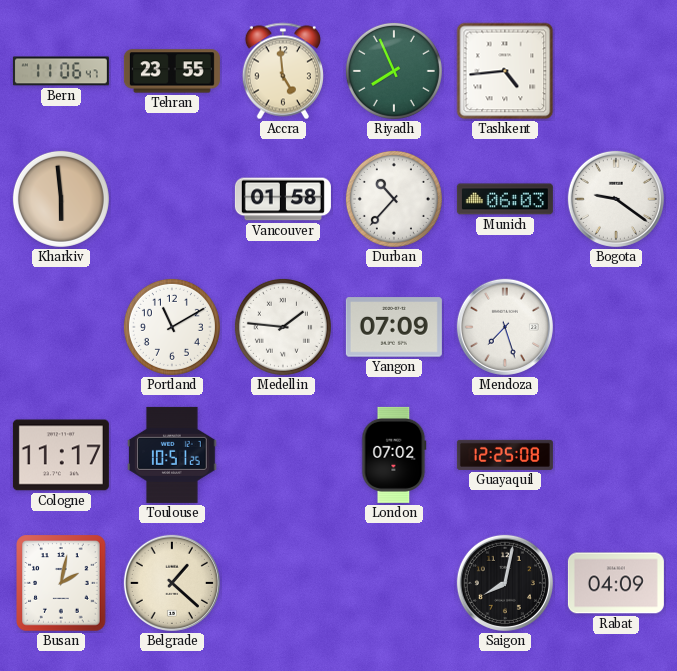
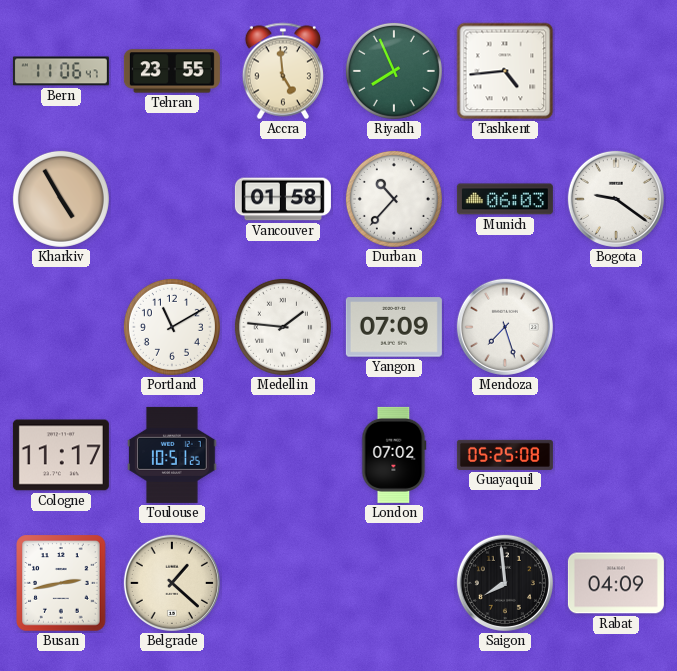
Kharkiv: 5:59 -> 4:55
Guayaquil: 12:25 -> 05:25
Busan: 2:02 -> 2:43
Saigon: 8:02 -> 7:59
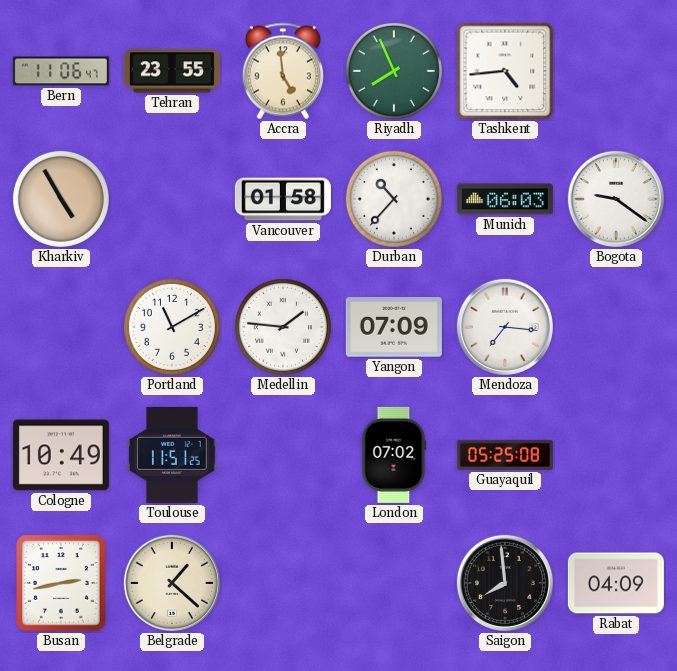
Mendoza: 7:27 -> 7:16
Cologne: 11:17 -> 10:49
Toulouse: 10:51 -> 11:51
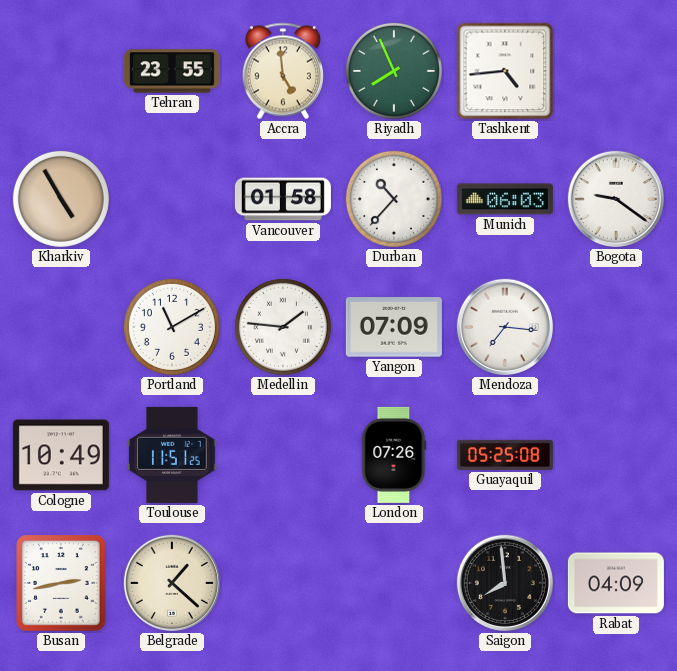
Bern: 11:06 -> none
London: 07:02 -> 07:26
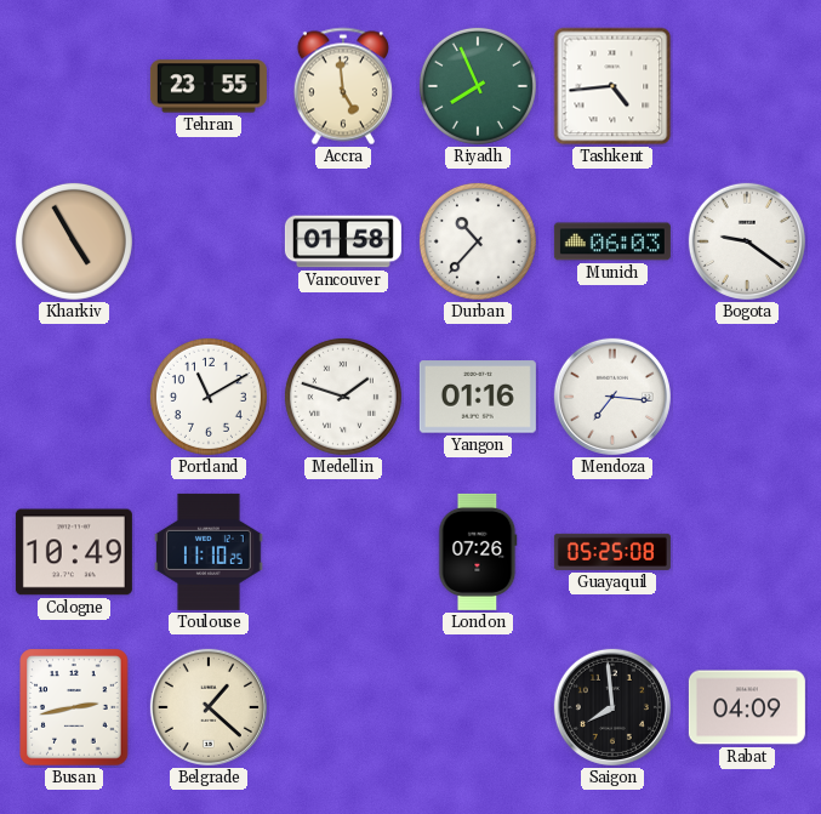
Medellin: 1:46 -> 1:48
Yangon: 07:09 -> 01:16
Toulouse: 11:51 -> 11:10
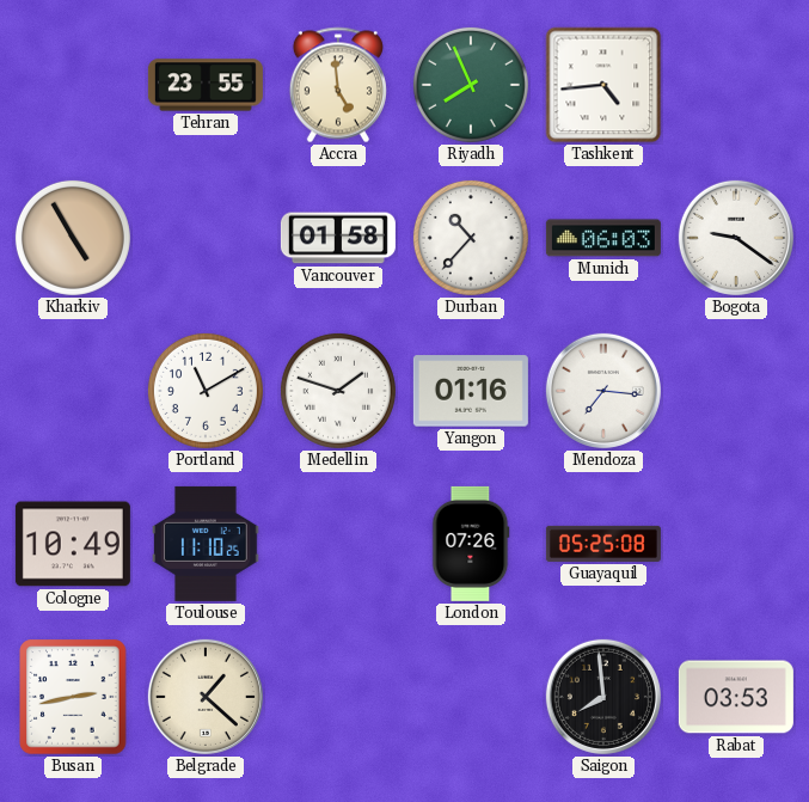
Rabat: 04:09 -> 03:53
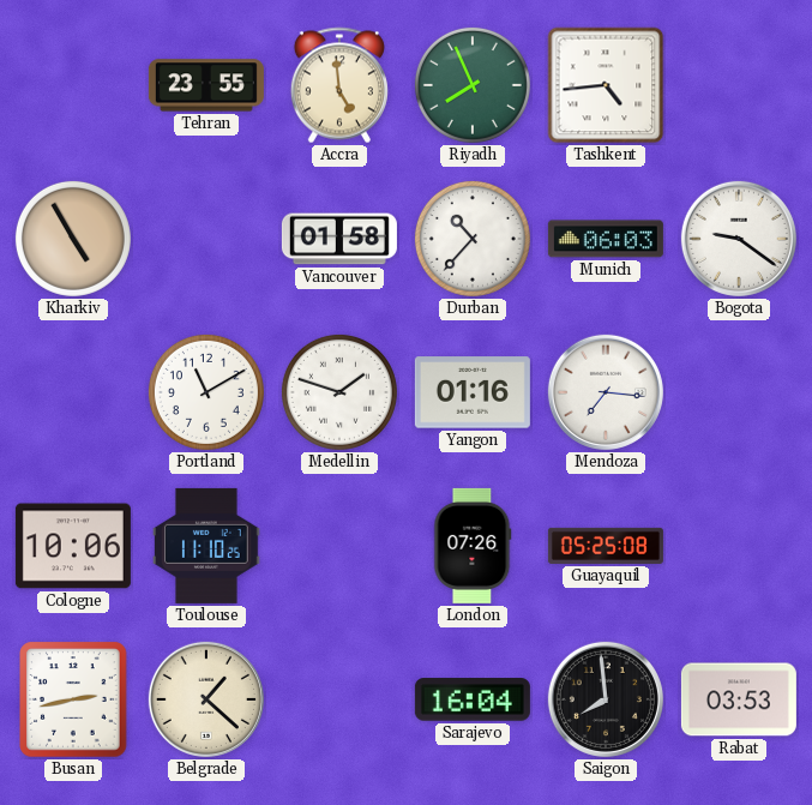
Cologne: 10:49 -> 10:06
Sarajevo: none -> 16:04
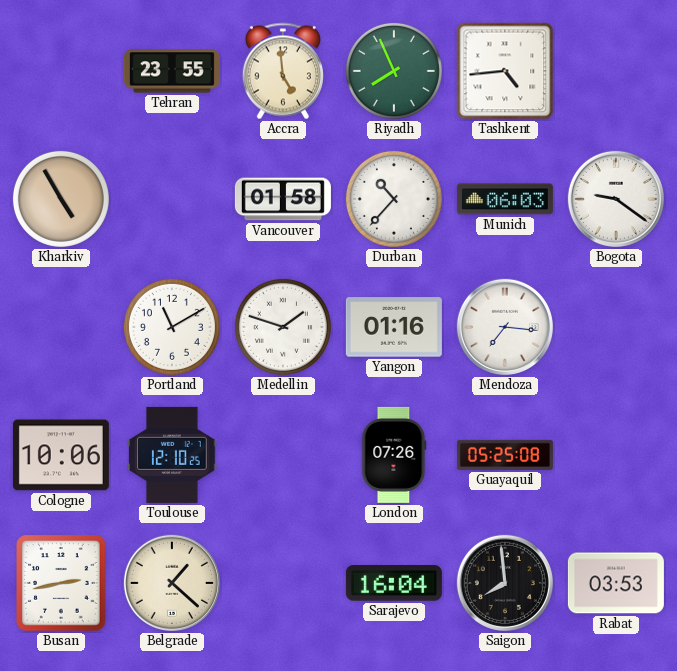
Toulouse: 11:10 -> 12:10
